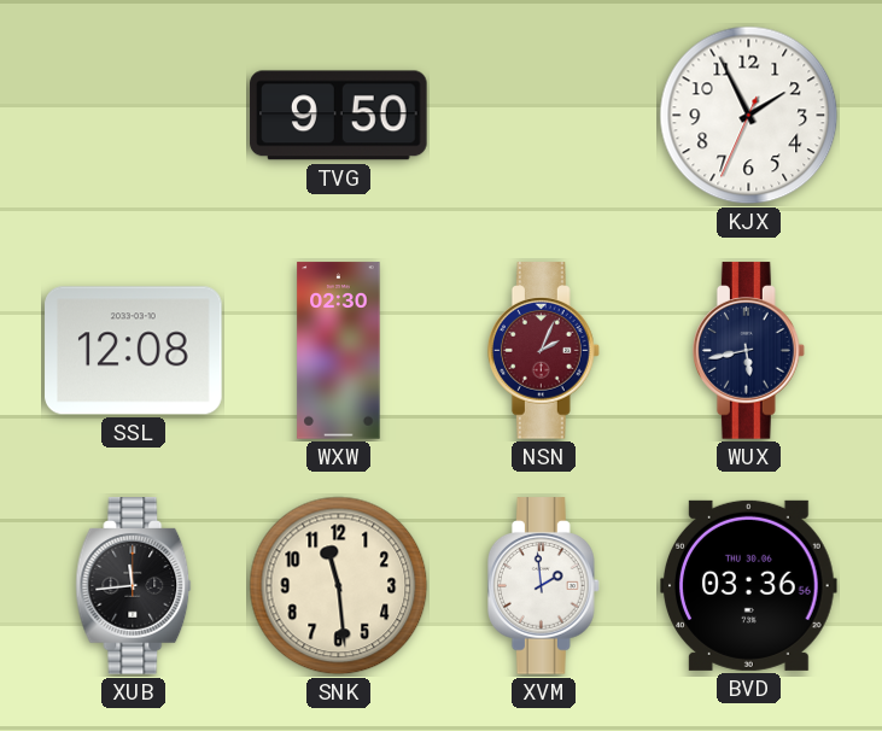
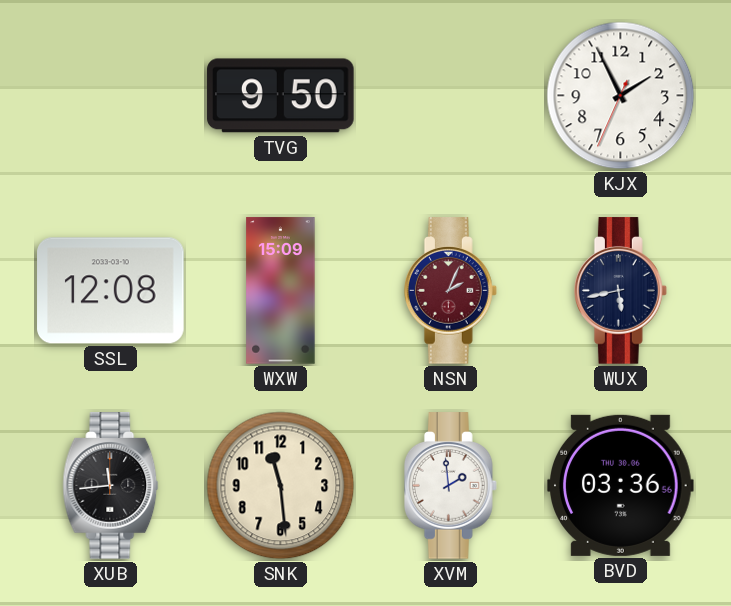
WXW: 02:30 -> 15:09
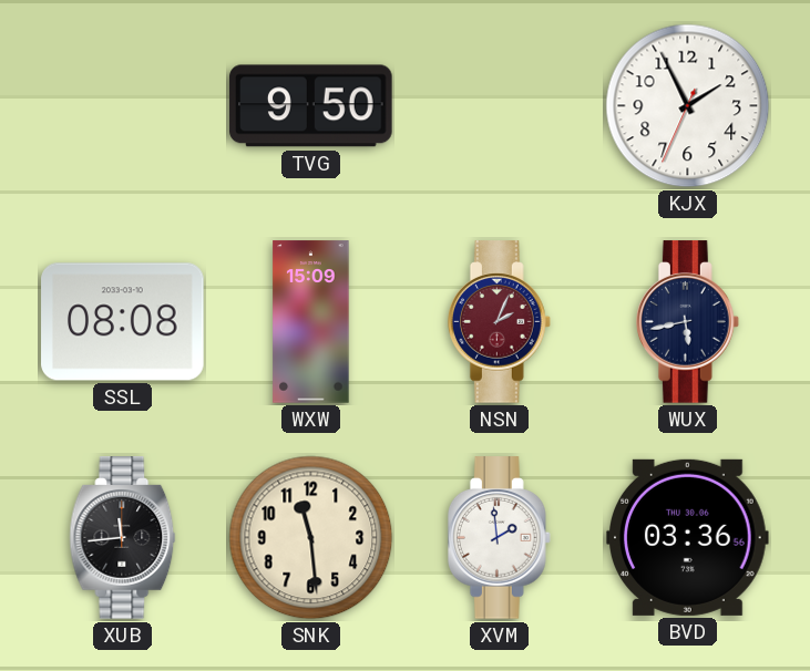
SSL: 12:08 -> 08:08
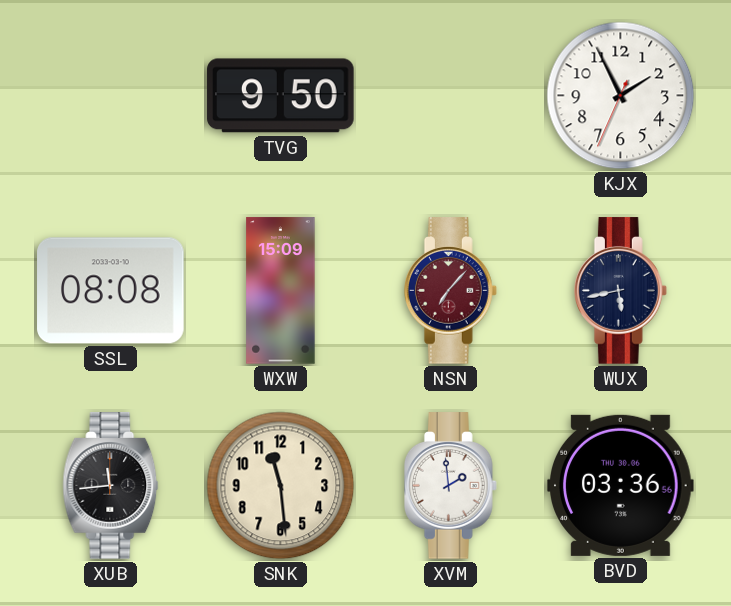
NSN: 2:04 -> 7:07
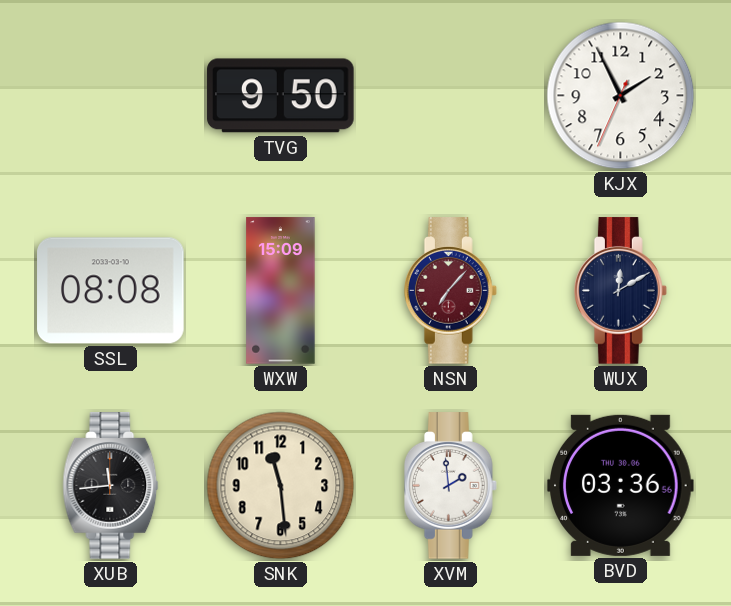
WUX: 5:43 -> 12:10
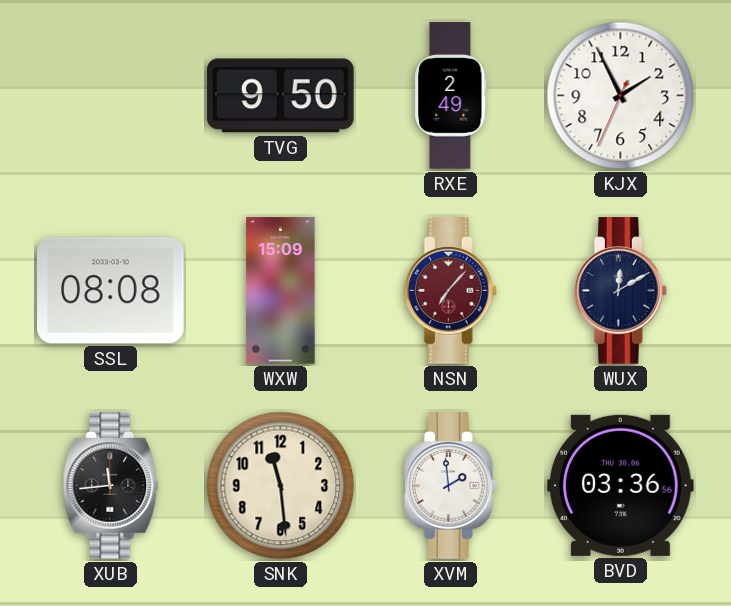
RXE: none -> 2:49
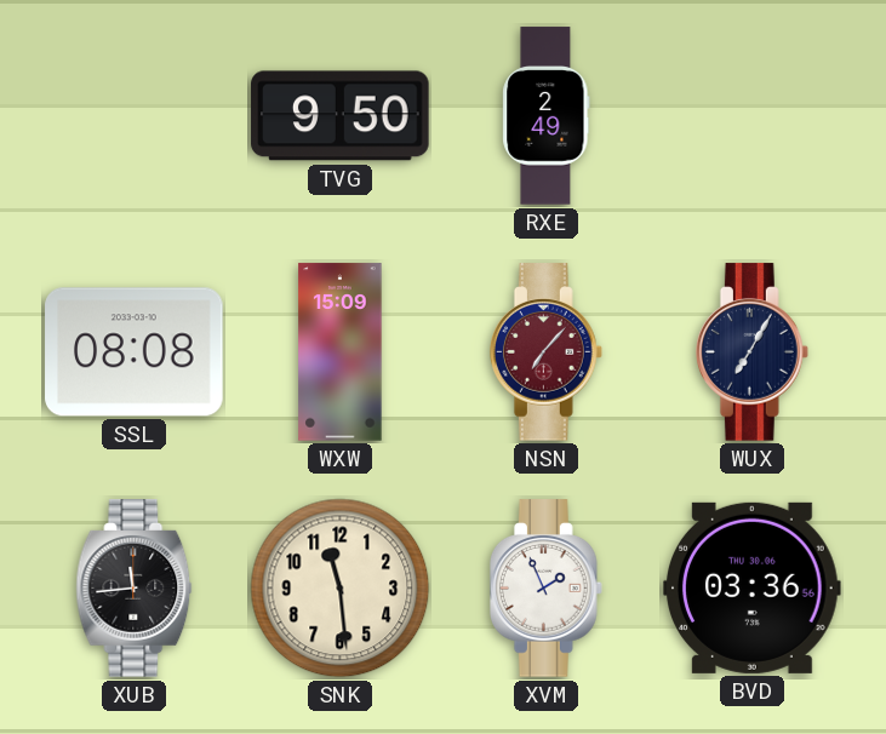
KJX: 1:55 -> none
WUX: 12:10 -> 7:05
XVM: 1:59 -> 1:56
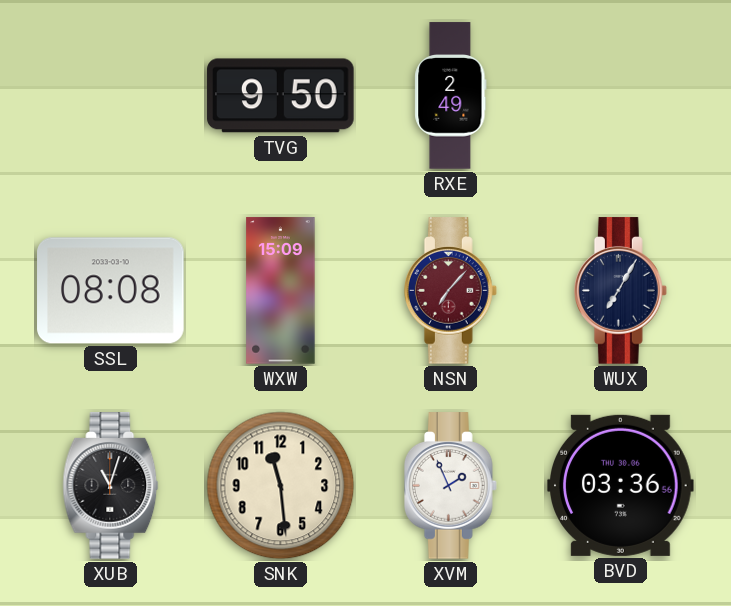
XUB: 11:44 -> 11:03
